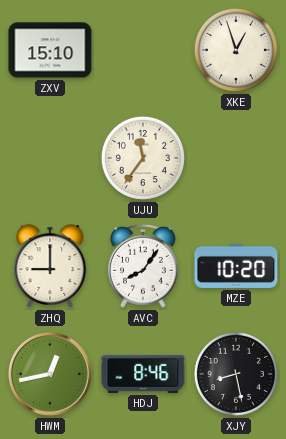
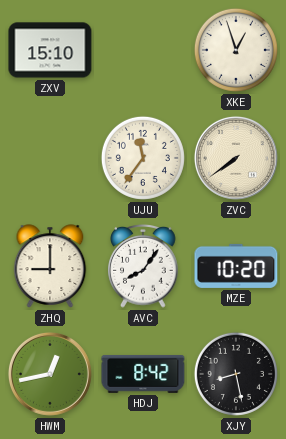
ZVC: none -> 7:39
HDJ: 8:46 -> 8:42
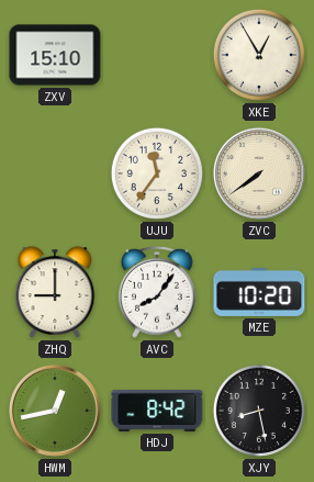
XKE: 12:57 -> 12:55
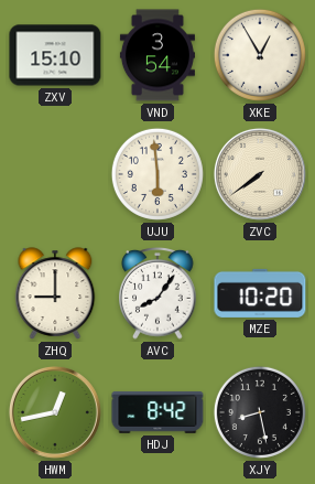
VND: none -> 3:54
UJU: 11:36 -> 5:59
